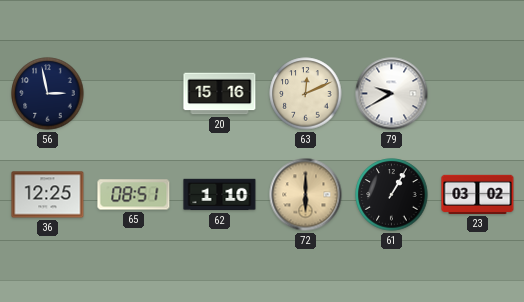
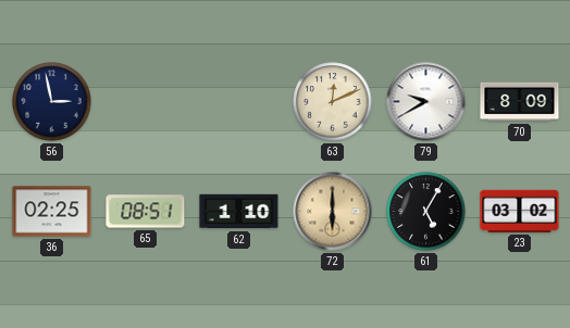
20: 15:16 -> none
70: none -> 8:09
36: 12:25 -> 02:25
61: 1:05 -> 5:05
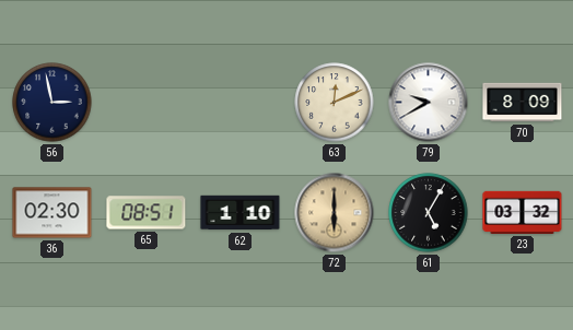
36: 02:25 -> 02:30
23: 03:02 -> 03:32
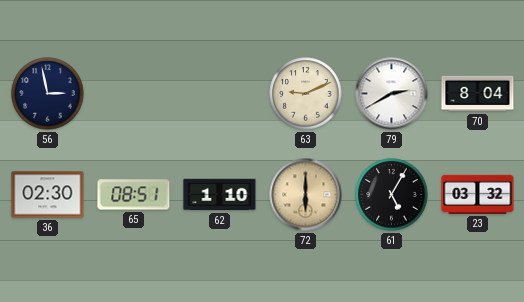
63: 12:11 -> 9:11
79: 9:40 -> 2:40
70: 8:09 -> 8:04
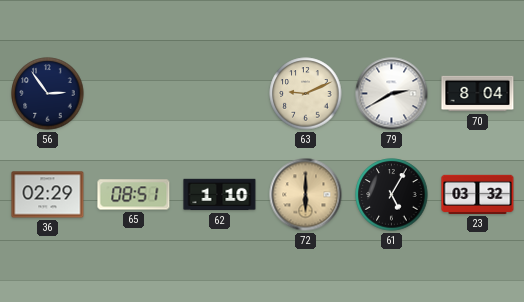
56: 2:58 -> 2:54
36: 02:30 -> 02:29
